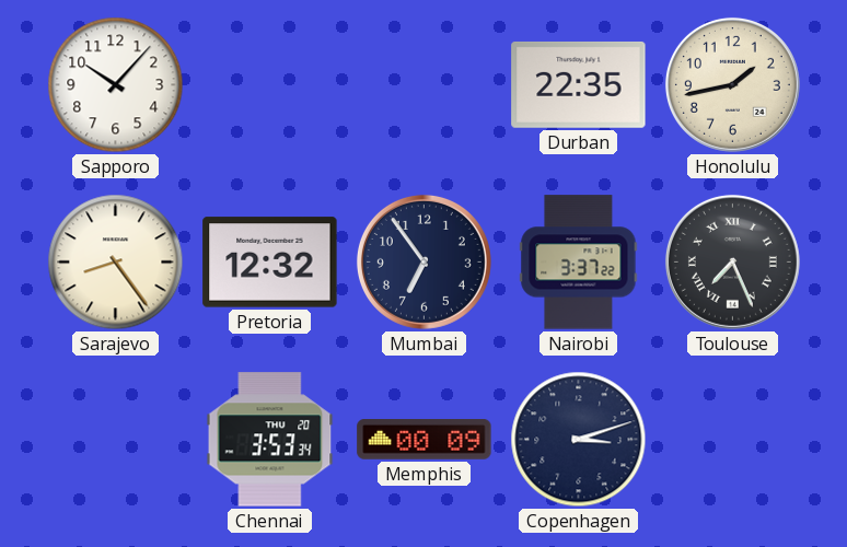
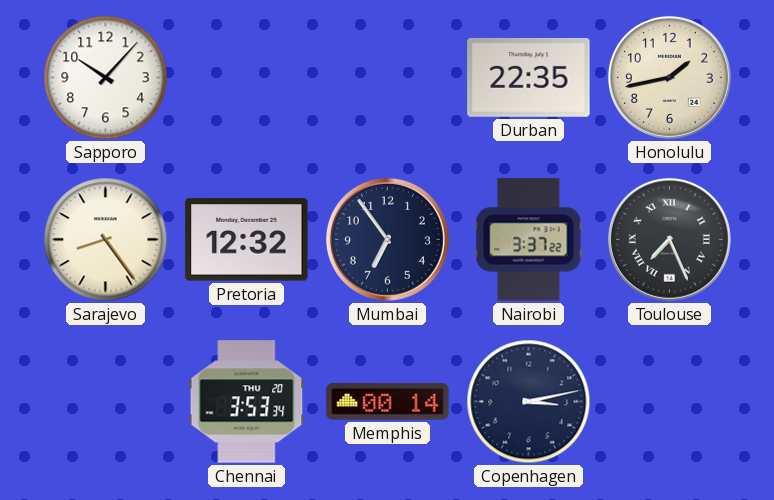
Memphis: 00:09 -> 00:14
Copenhagen: 3:12 -> 3:13
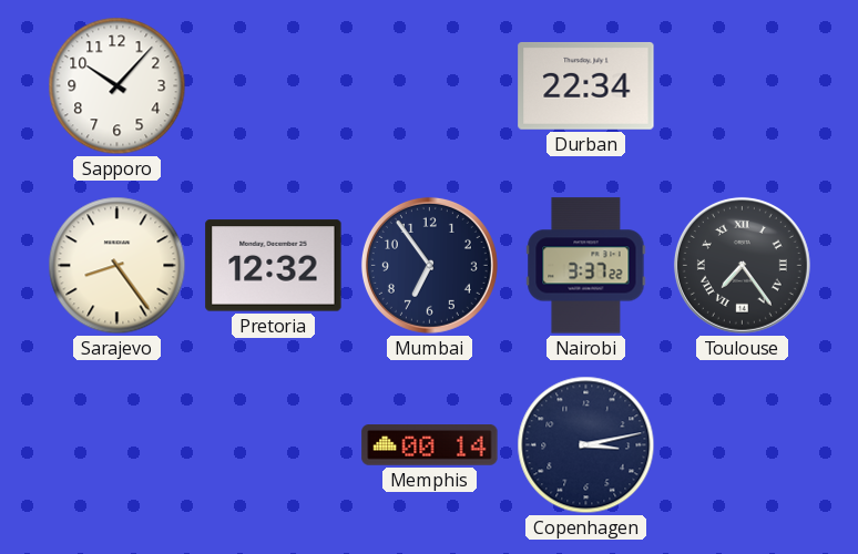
Durban: 22:35 -> 22:34
Honolulu: 1:43 -> none
Toulouse: 7:26 -> 7:24
Chennai: 3:53 -> none
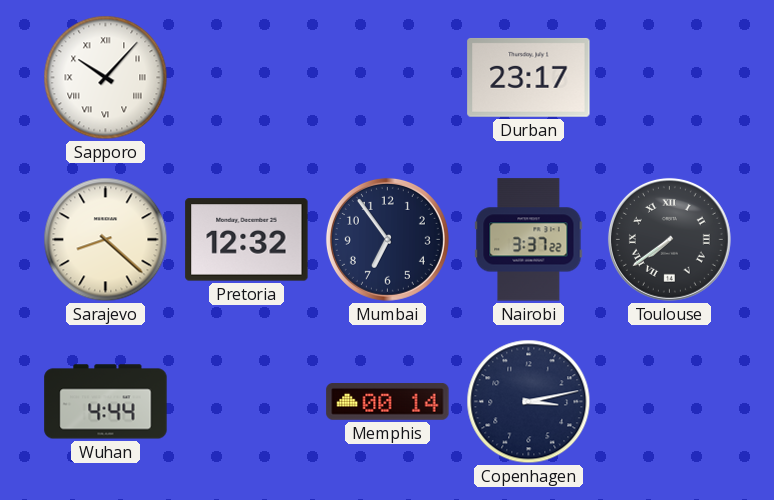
Sapporo numerals: Arabic -> Roman
Durban: 22:34 -> 23:17
Sarajevo: 8:24 -> 8:22
Toulouse: 7:24 -> 7:39
Wuhan: none -> 4:44
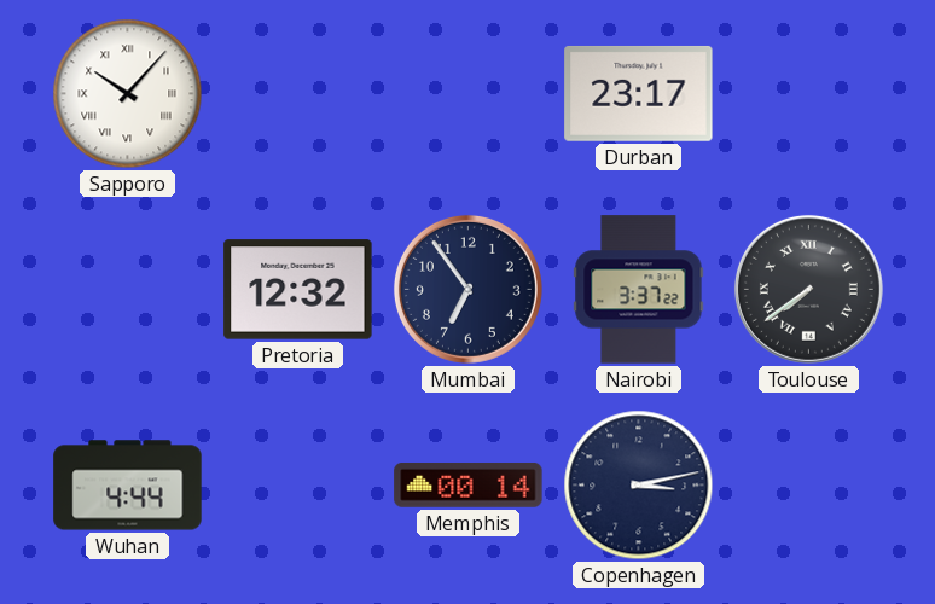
Sarajevo: 8:22 -> none
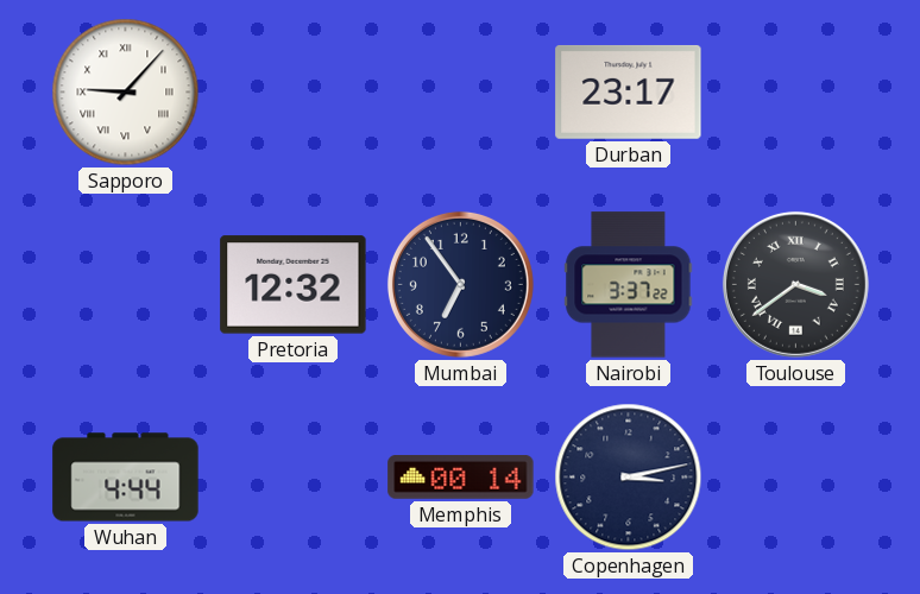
Sapporo: 10:07 -> 9:07
Toulouse: 7:39 -> 3:39
